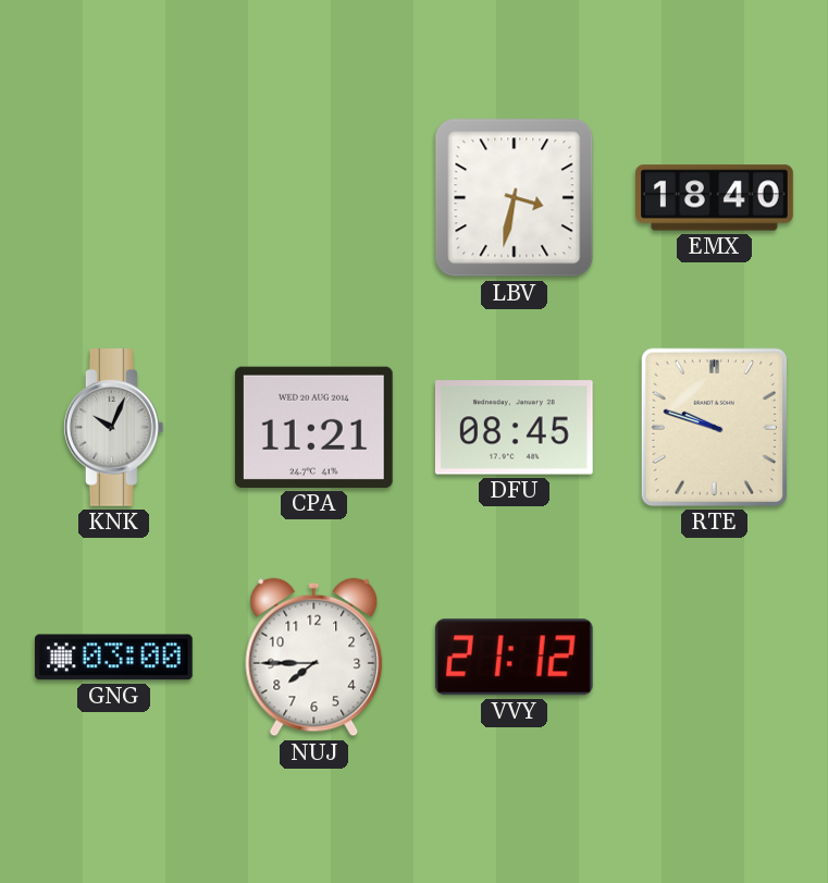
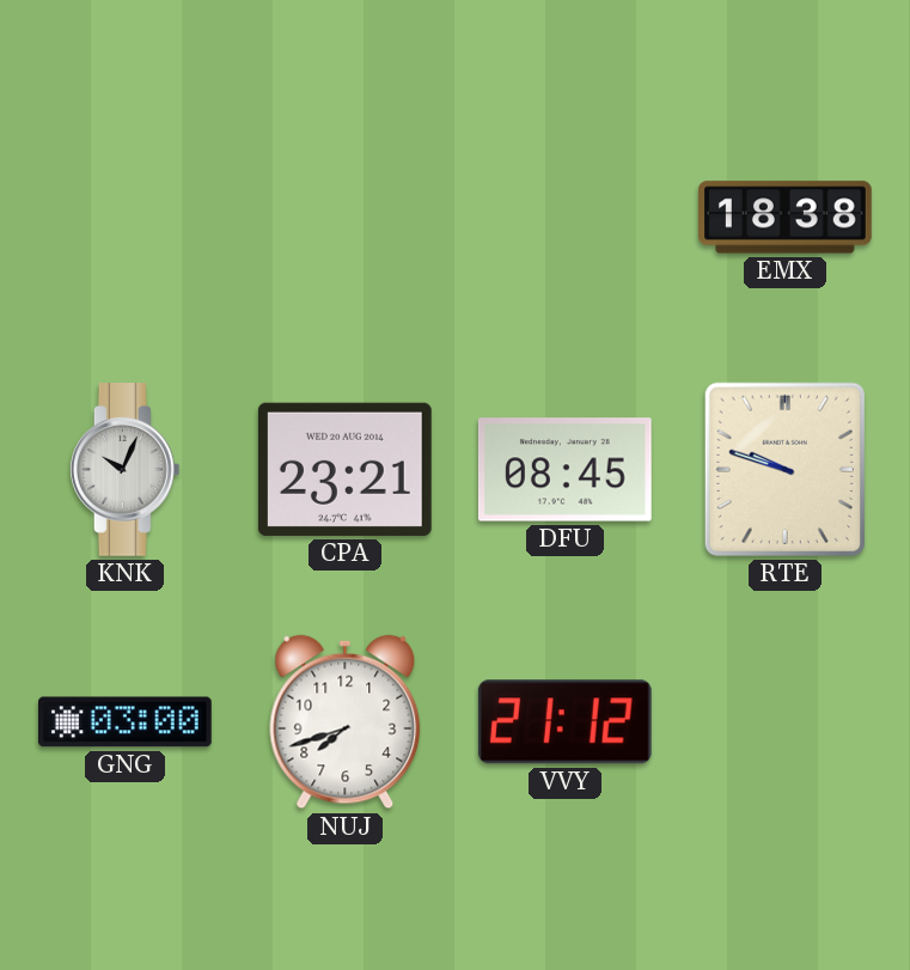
LBV: 3:32 -> none
EMX: 18:40 -> 18:38
CPA: 11:21 -> 23:21
NUJ: 7:45 -> 7:42
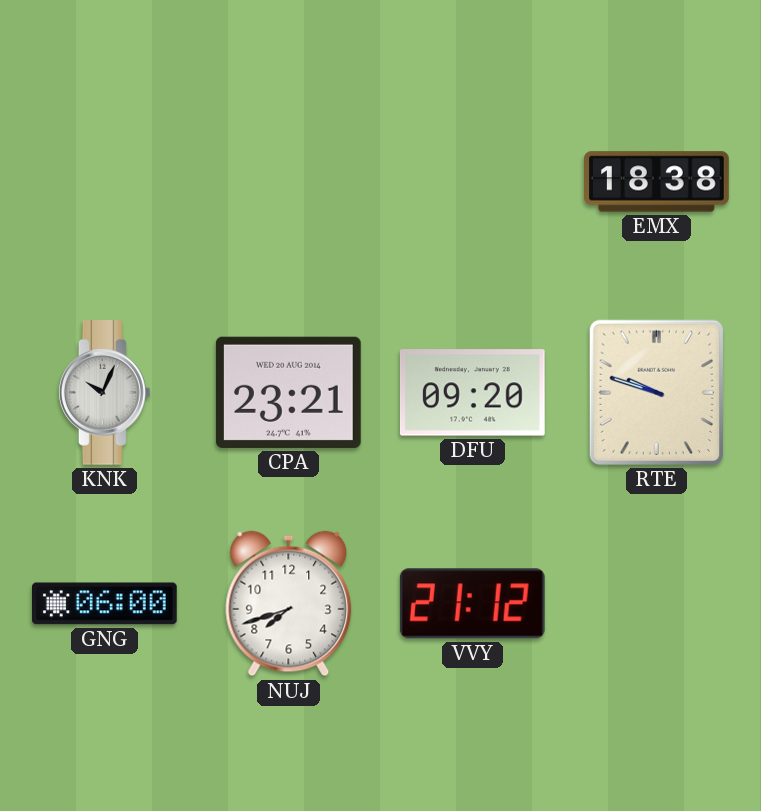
DFU: 08:45 -> 09:20
GNG: 03:00 -> 06:00
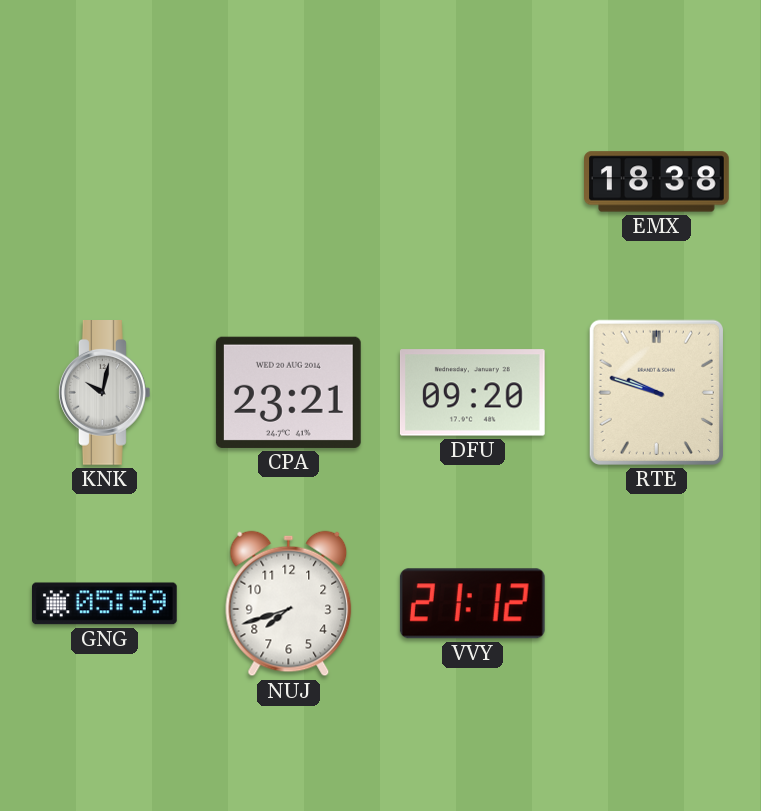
KNK: 10:04 -> 10:02
GNG: 06:00 -> 05:59
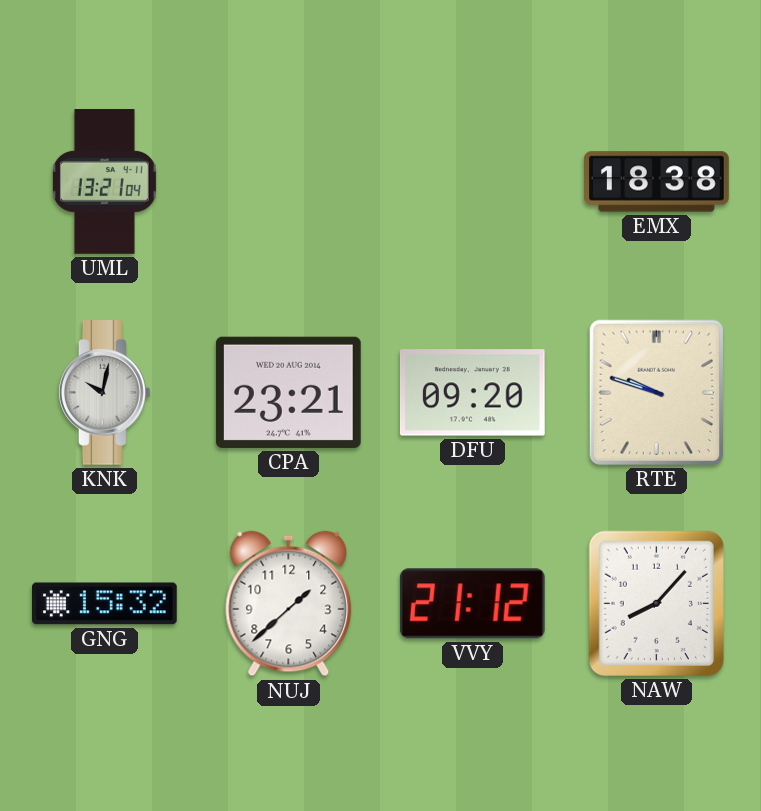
UML: none -> 13:21
GNG: 05:59 -> 15:32
NUJ: 7:42 -> 1:38
NAW: none -> 8:07
